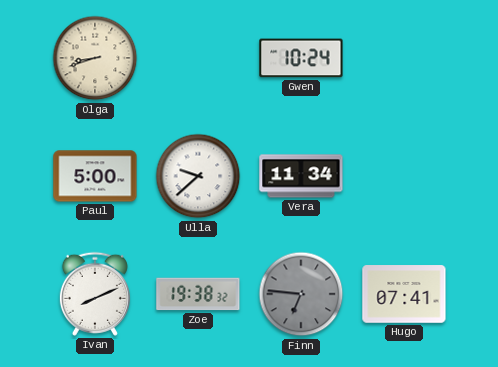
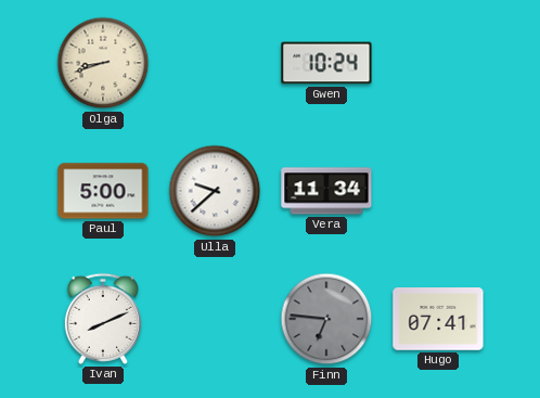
Zoe: 19:38 -> none
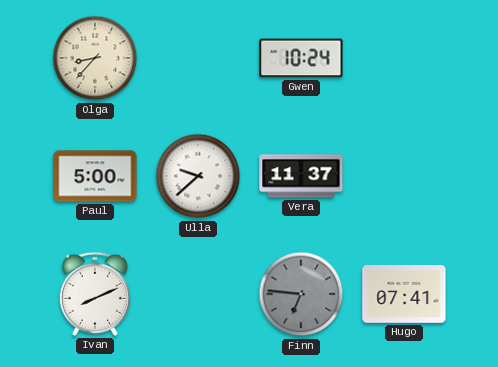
Olga: 8:42 -> 8:37
Vera: 11:34 -> 11:37
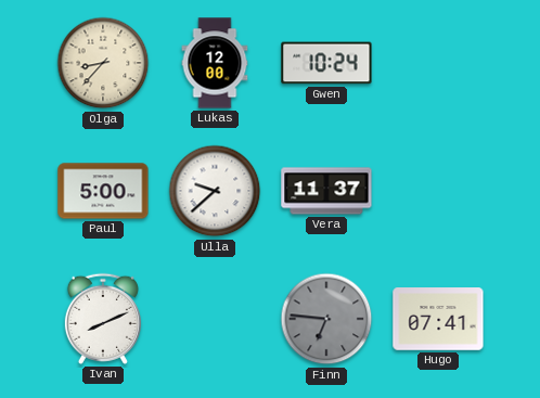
Lukas: none -> 12:00
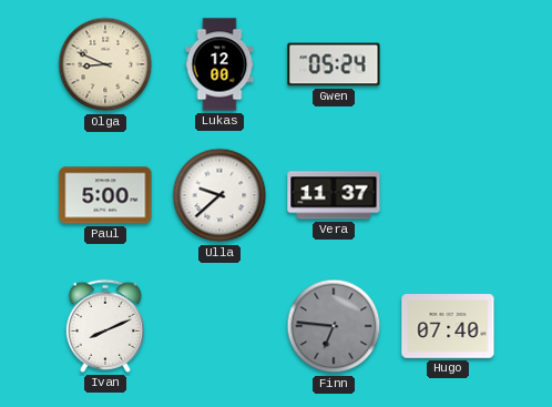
Olga: 8:37 -> 8:49
Gwen: 10:24 -> 05:24
Hugo: 07:41 -> 07:40
